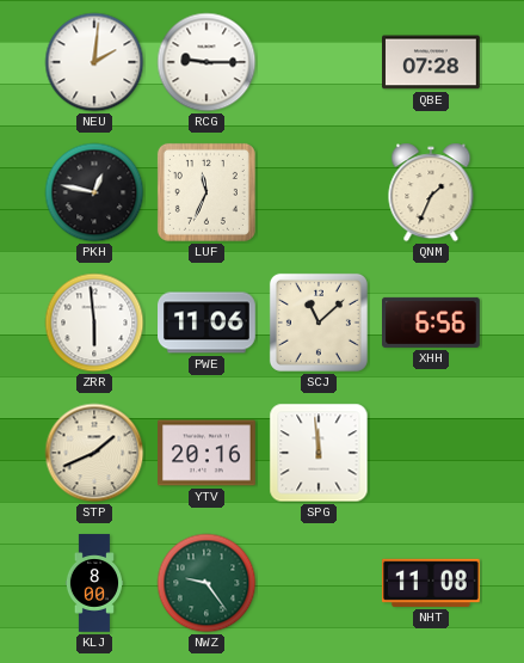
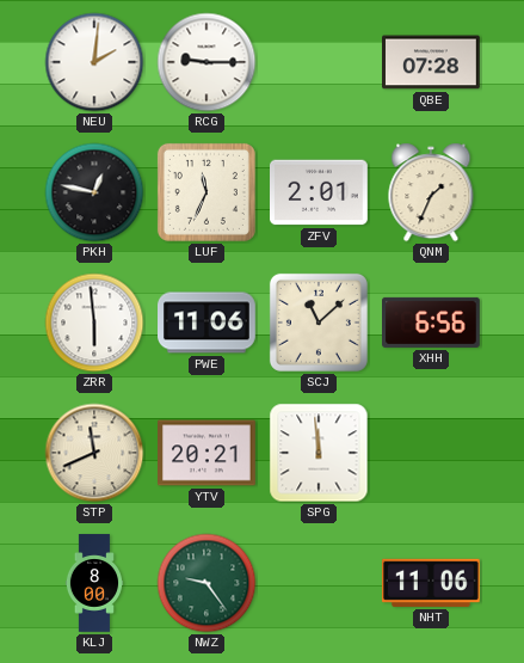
ZFV: none -> 2:01
STP: 1:41 -> 11:41
YTV: 20:16 -> 20:21
NHT: 11:08 -> 11:06
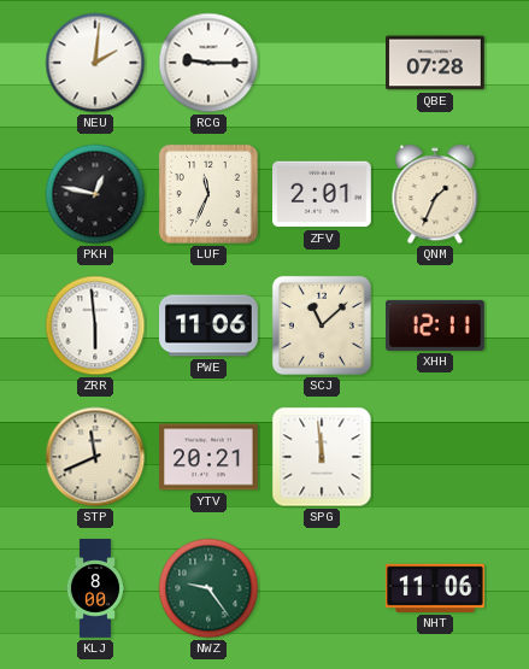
XHH: 6:56 -> 12:11
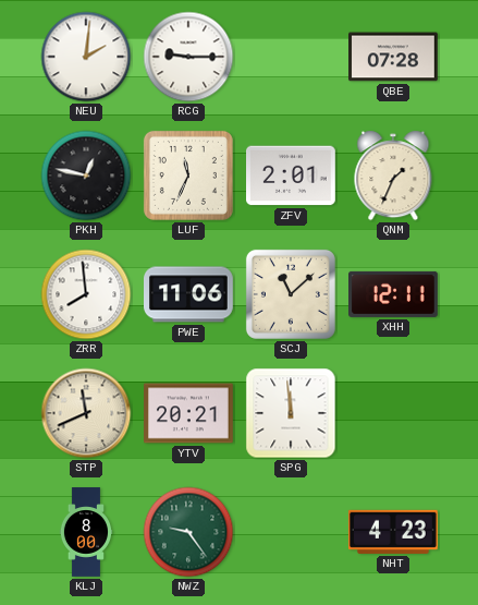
ZRR: 5:59 -> 7:59
NHT: 11:06 -> 4:23
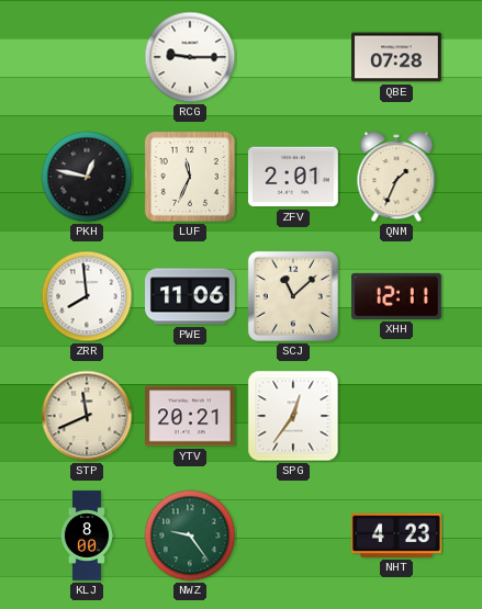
NEU: 2:01 -> none
SPG: 11:59 -> 12:36
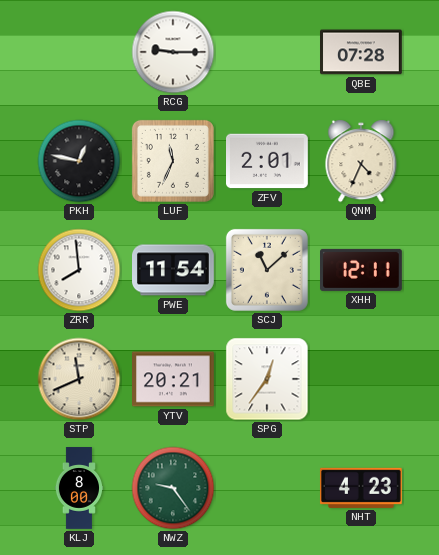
QNM: 1:34 -> 4:34
PWE: 11:06 -> 11:54
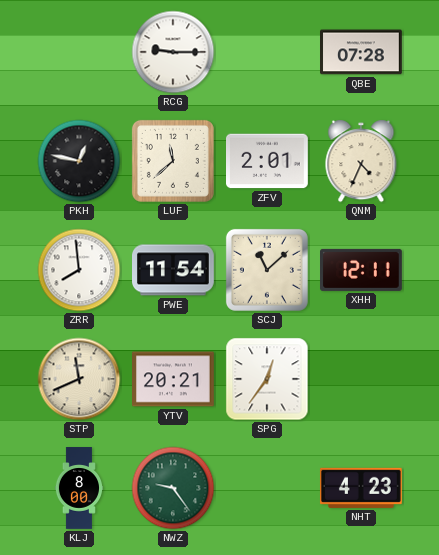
LUF: 11:34 -> 11:38
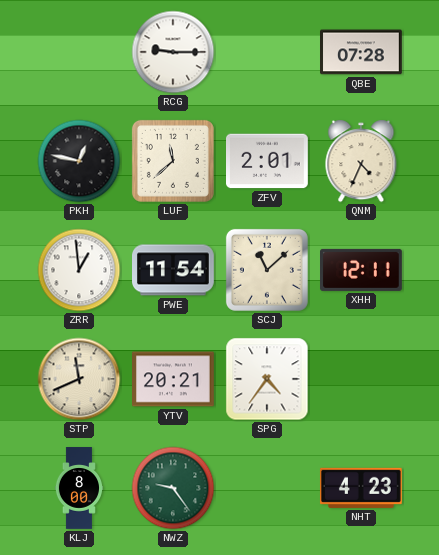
ZRR: 7:59 -> 12:59
SPG: 12:36 -> 4:36
